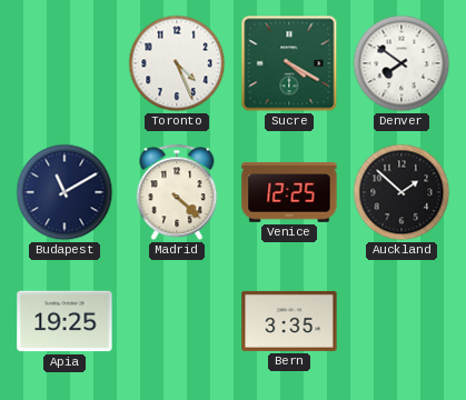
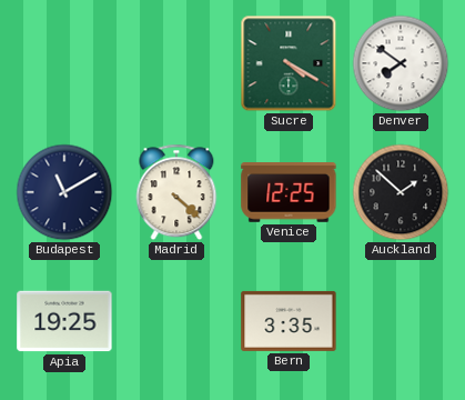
Toronto: 4:26 -> none
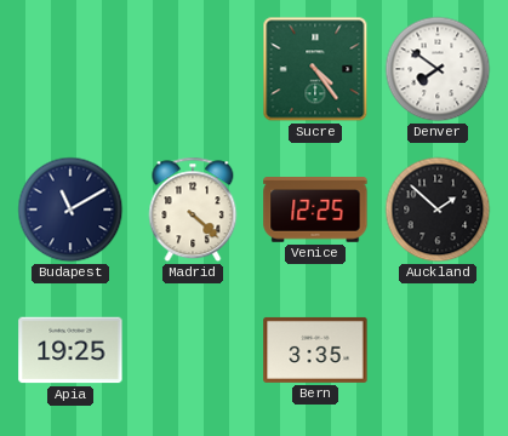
Sucre: 4:20 -> 4:24
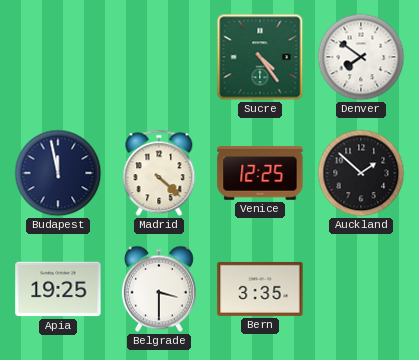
Budapest: 11:10 -> 11:58
Belgrade: none -> 3:30
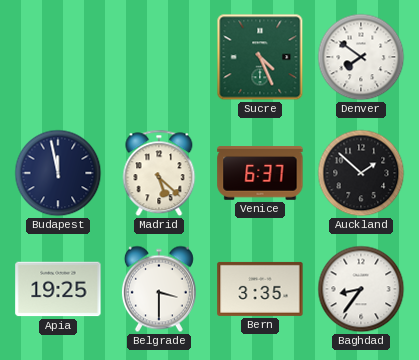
Sucre: 4:24 -> 4:26
Madrid: 4:22 -> 5:22
Venice: 12:25 -> 6:37
Baghdad: none -> 8:36
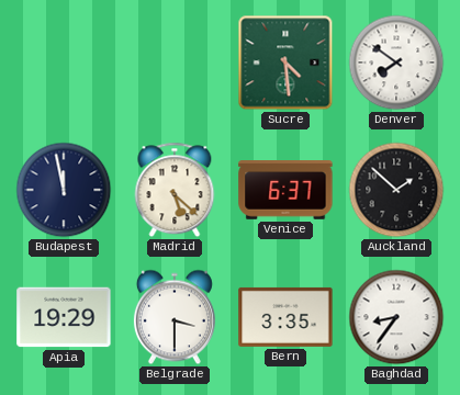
Sucre: 4:26 -> 4:29
Apia: 19:25 -> 19:29
